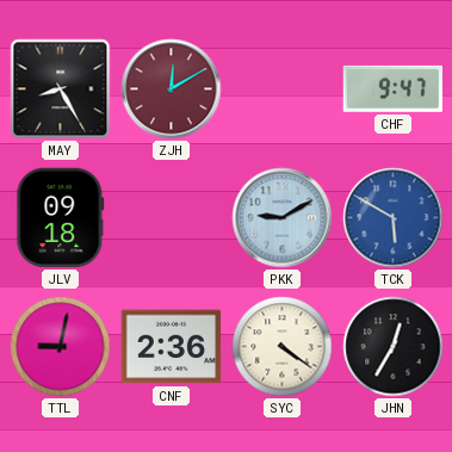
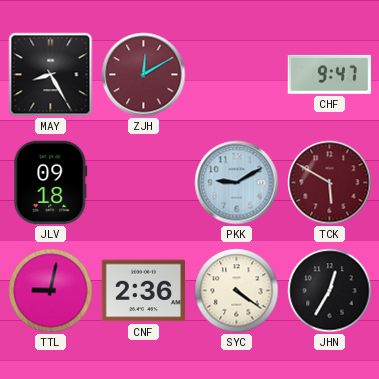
TCK dial: blue -> burgundy
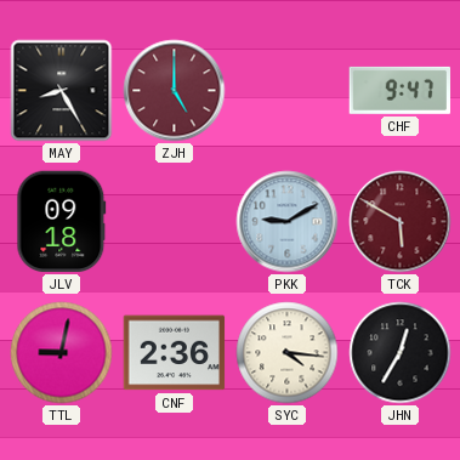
ZJH: 12:10 -> 5:00
SYC: 4:21 -> 4:16
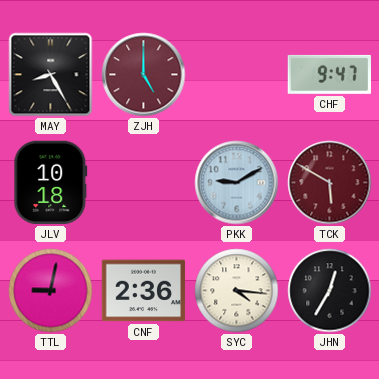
JLV: 09:18 -> 10:18
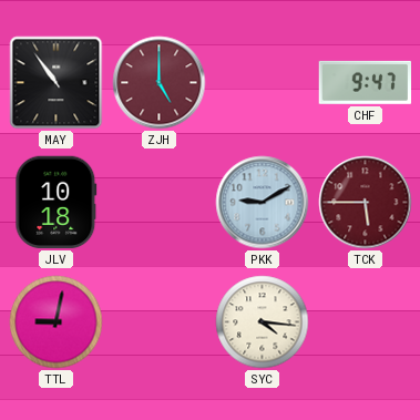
MAY: 8:25 -> 10:54
TCK: 5:50 -> 5:45
CNF: 2:36 -> none
JHN: 12:35 -> none
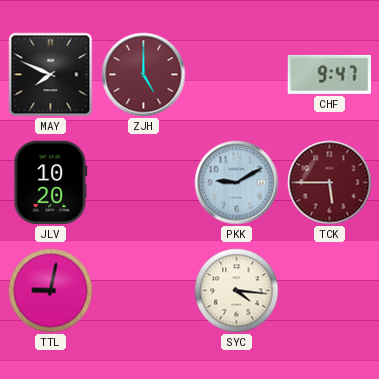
MAY: 10:54 -> 7:49
JLV: 10:18 -> 10:20
